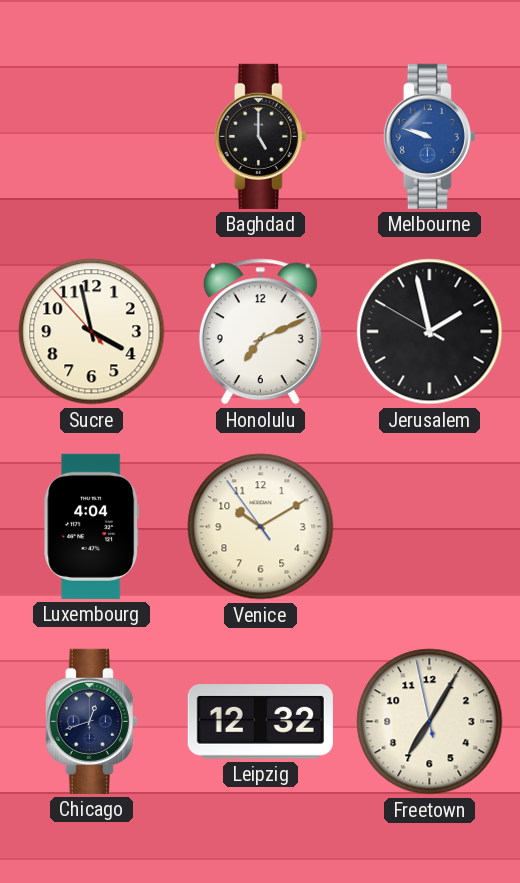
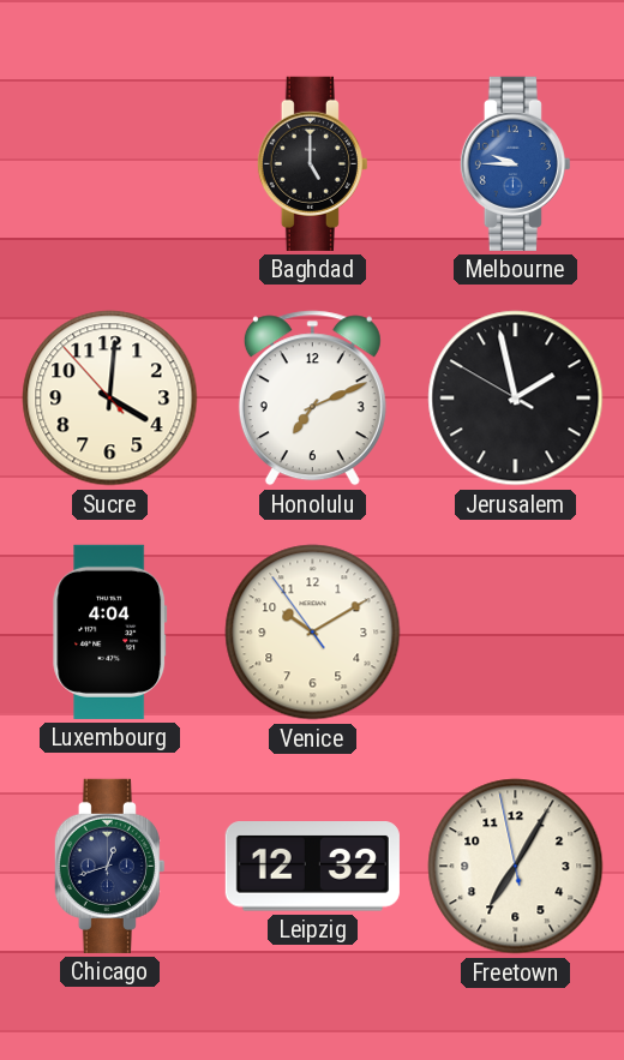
Melbourne: 9:48 -> 9:45
Sucre: 3:57 -> 4:00
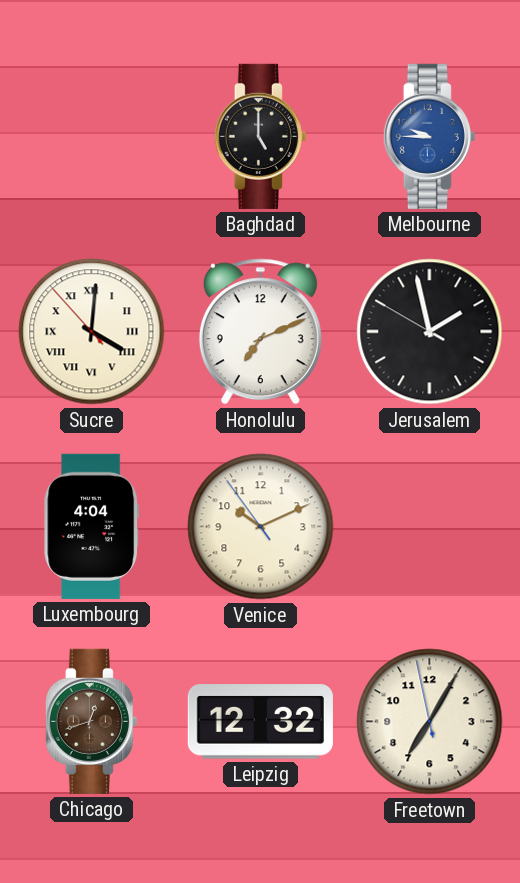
Sucre numerals: Arabic -> Roman
Venice: 10:09 -> 10:10
Chicago dial: navy -> brown
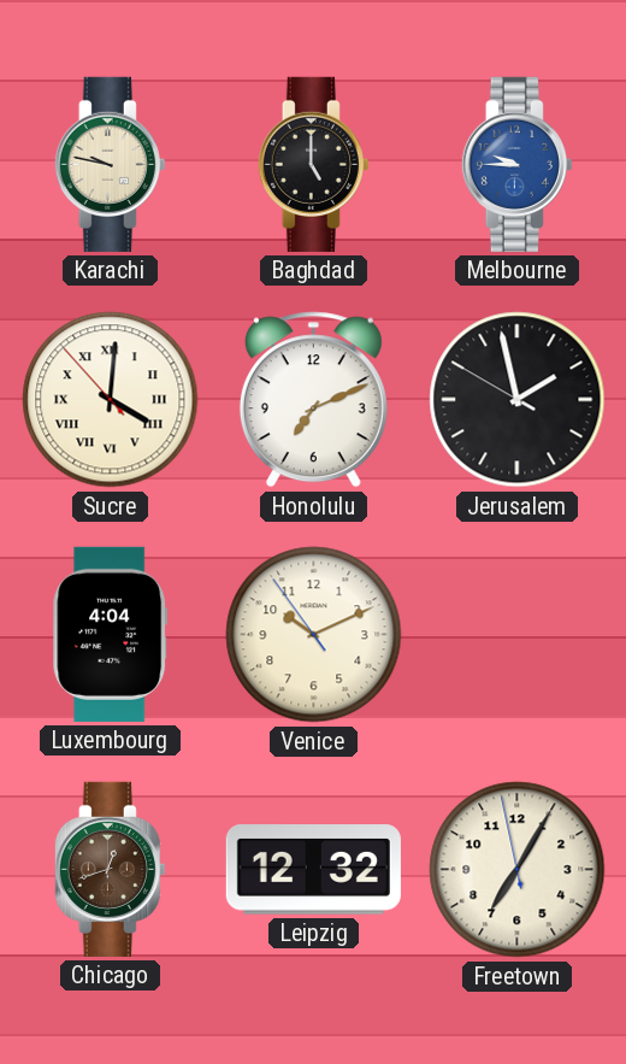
Karachi: none -> 9:47
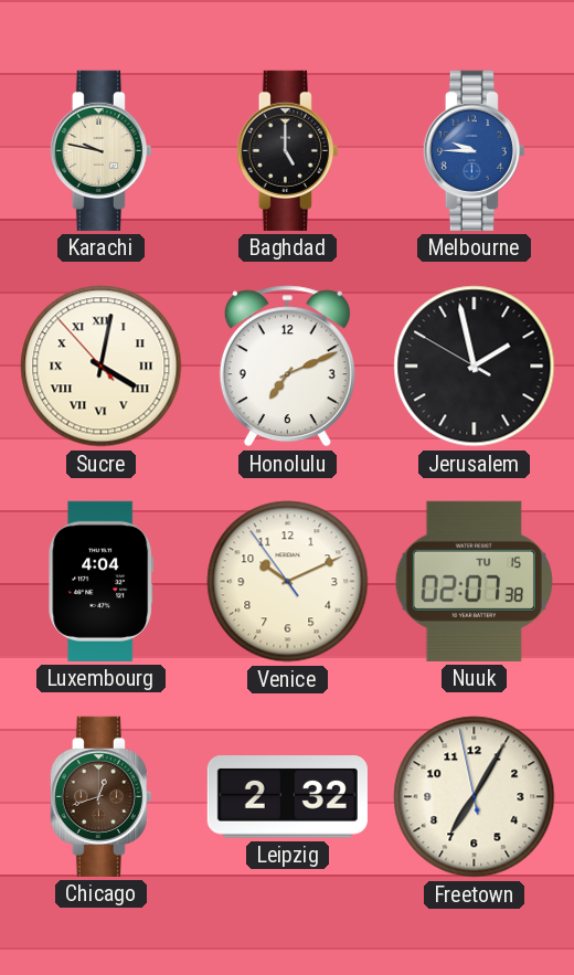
Sucre: 4:00 -> 4:01
Nuuk: none -> 02:07
Leipzig: 12:32 -> 2:32
